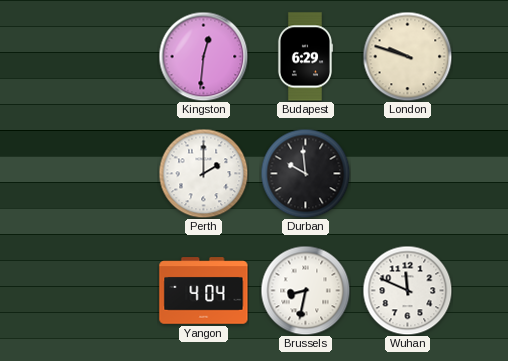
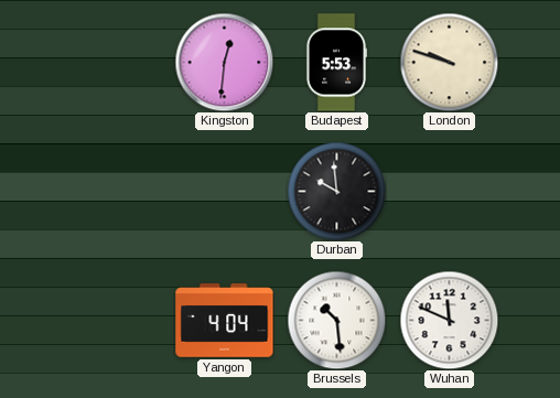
Budapest: 6:29 -> 5:53
Perth: 2:00 -> none
Brussels: 8:32 -> 10:29
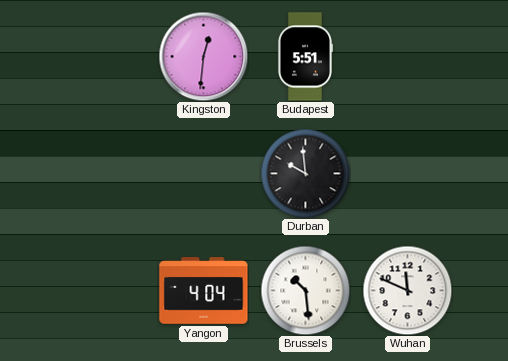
Budapest: 5:53 -> 5:51
London: 9:48 -> none
